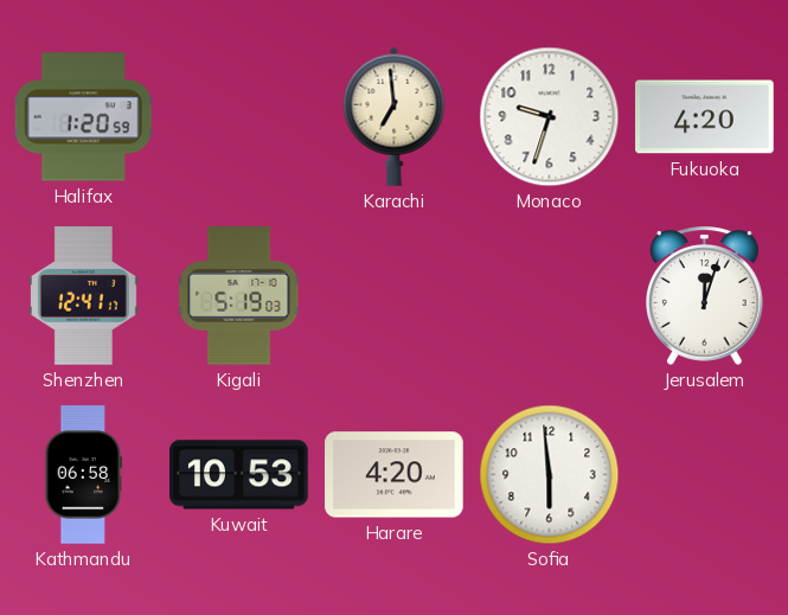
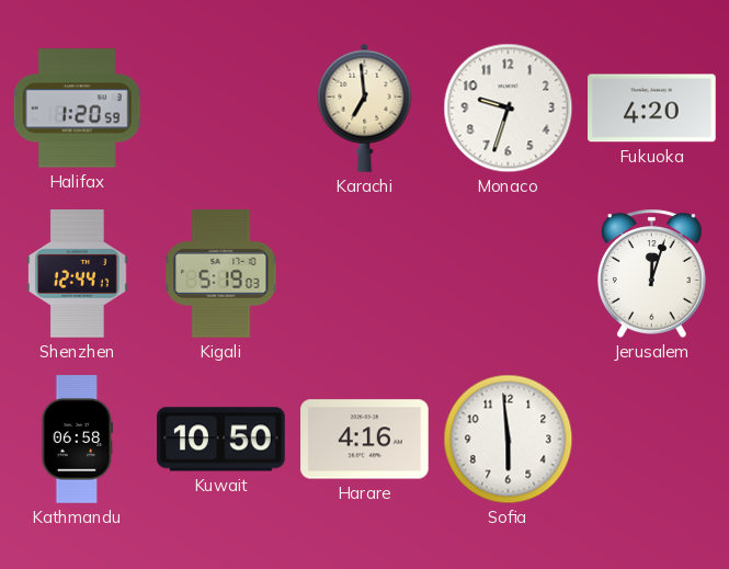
Shenzhen: 12:41 -> 12:44
Kuwait: 10:53 -> 10:50
Harare: 4:20 -> 4:16
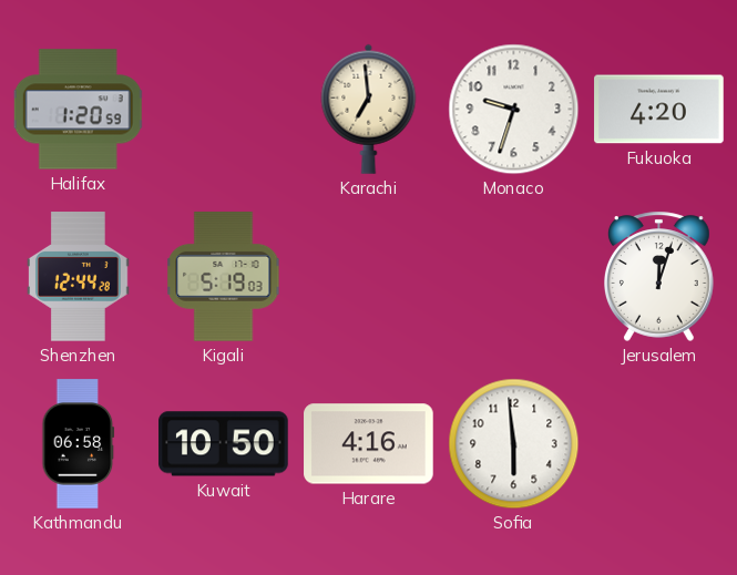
Shenzhen: 12:44:17 -> 12:44:28
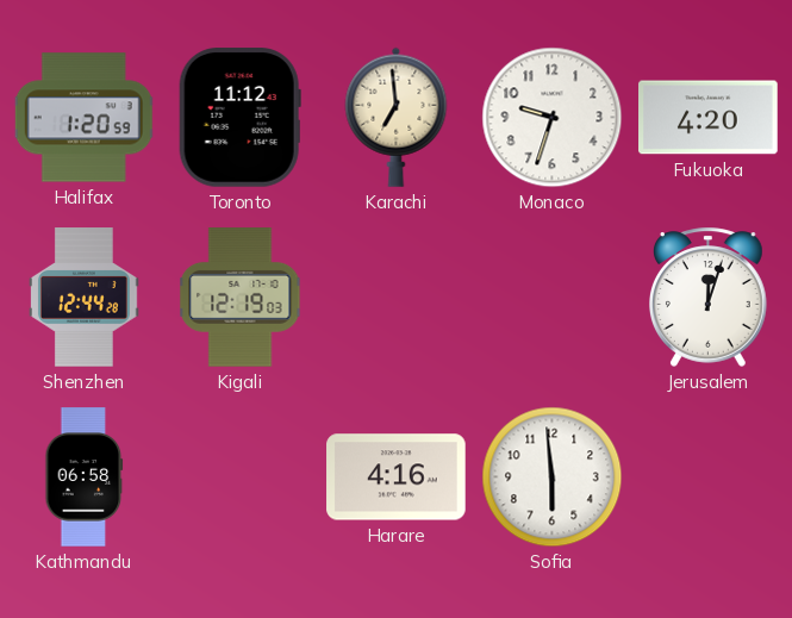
Toronto: none -> 11:12
Kigali: 5:19 -> 12:19
Kuwait: 10:50 -> none
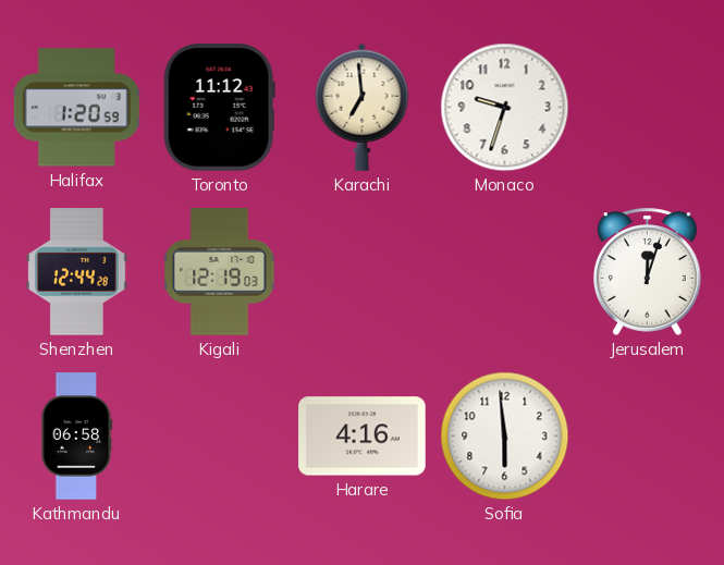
Fukuoka: 4:20 -> none
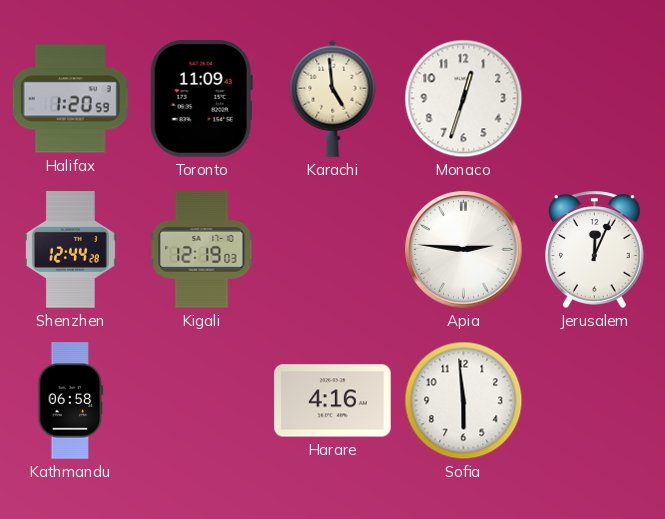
Toronto: 11:12 -> 11:09
Karachi: 6:59 -> 4:59
Monaco: 9:33 -> 12:33
Apia: none -> 2:46
Jerusalem: 12:03 -> 12:04
